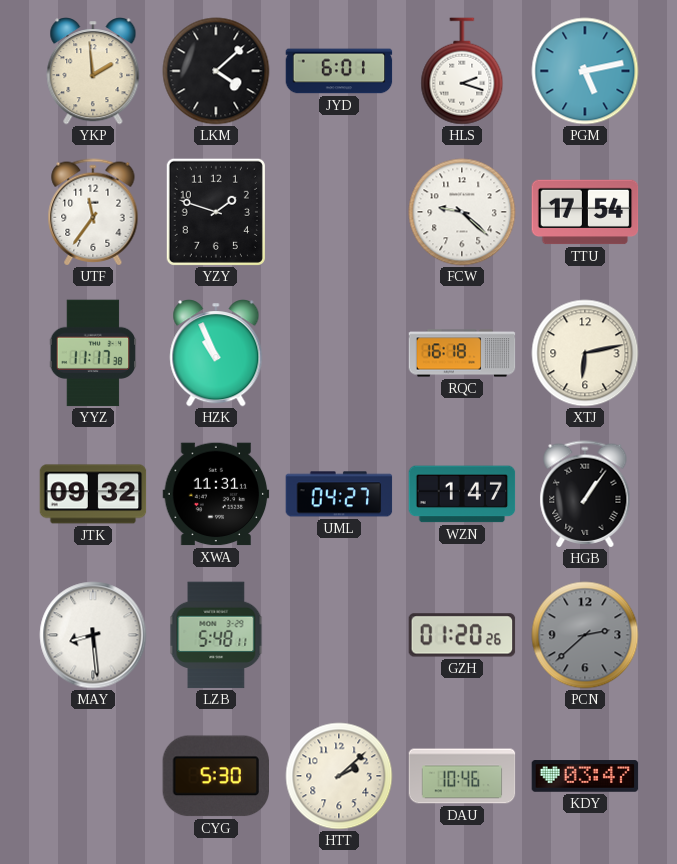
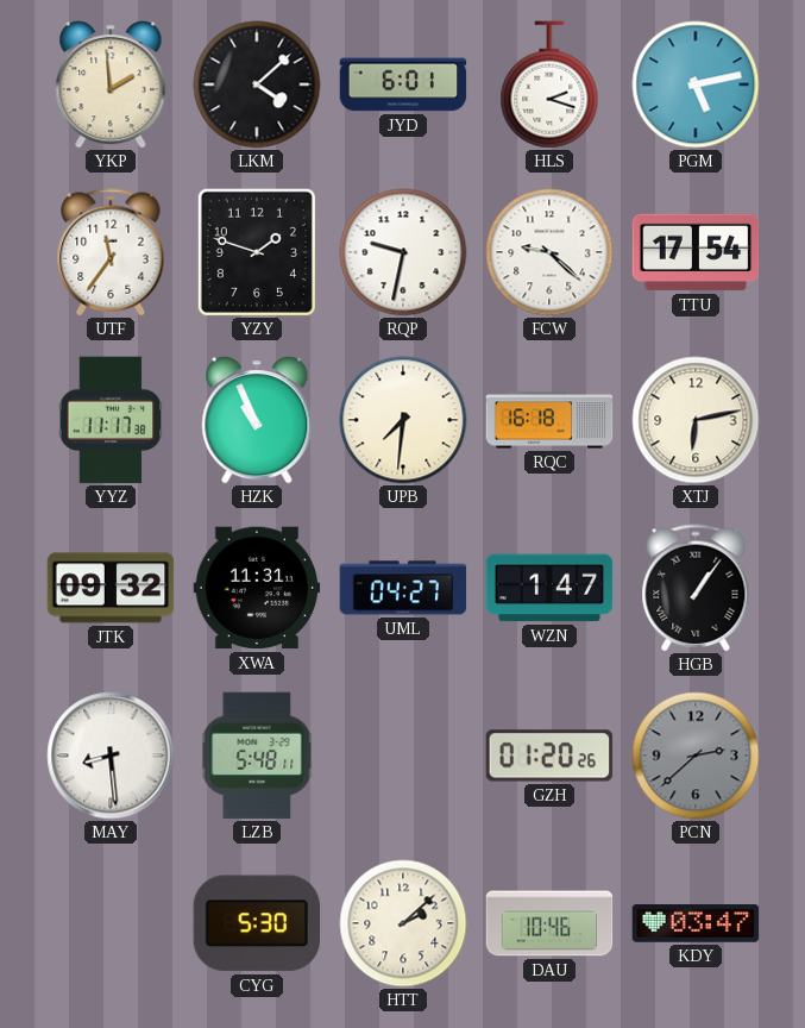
RQP: none -> 9:32
UPB: none -> 7:31
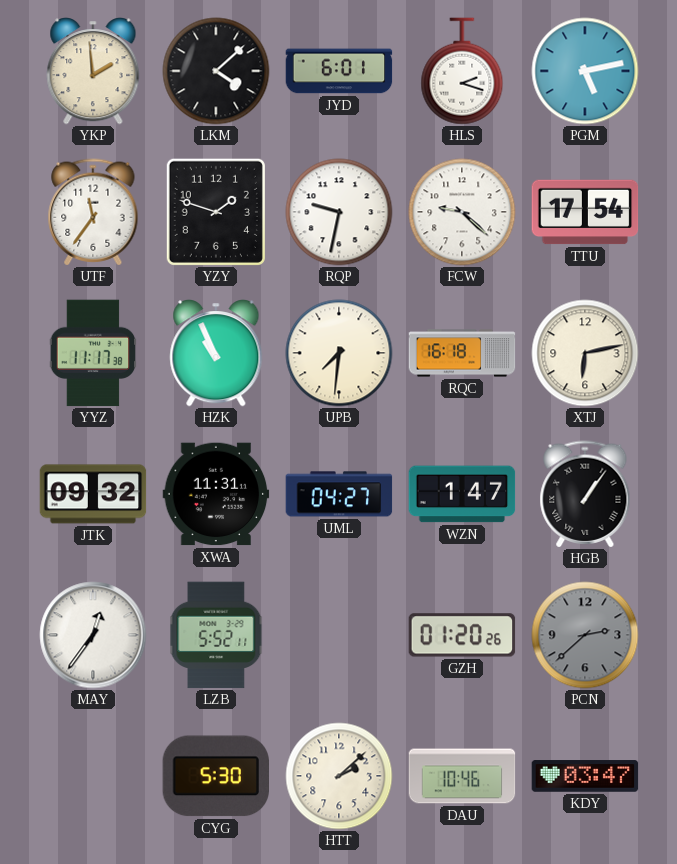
MAY: 8:29 -> 12:36
LZB: 5:48 -> 5:52
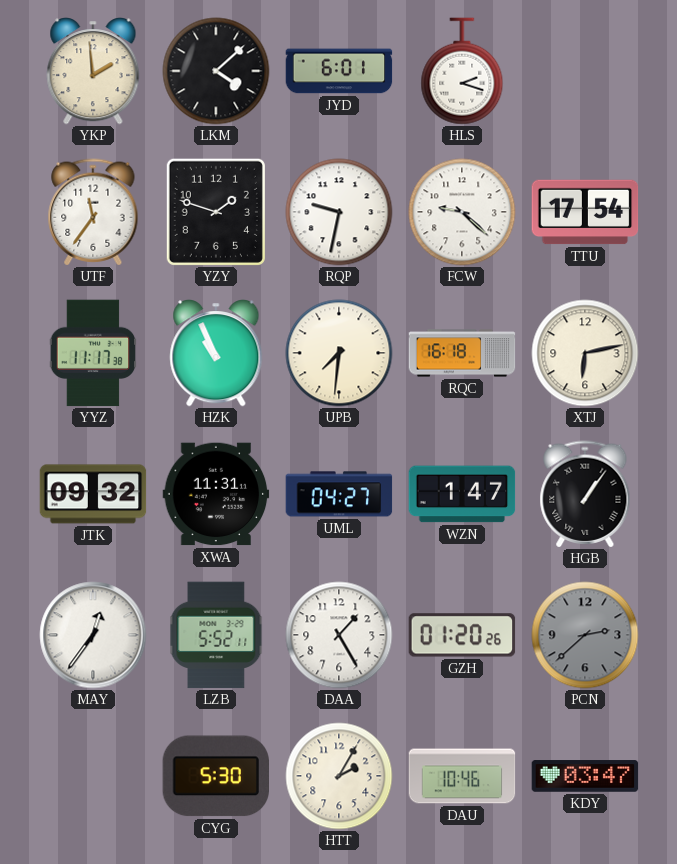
PGM: 5:13 -> none
DAA: none -> 1:25
HTT: 2:08 -> 2:05
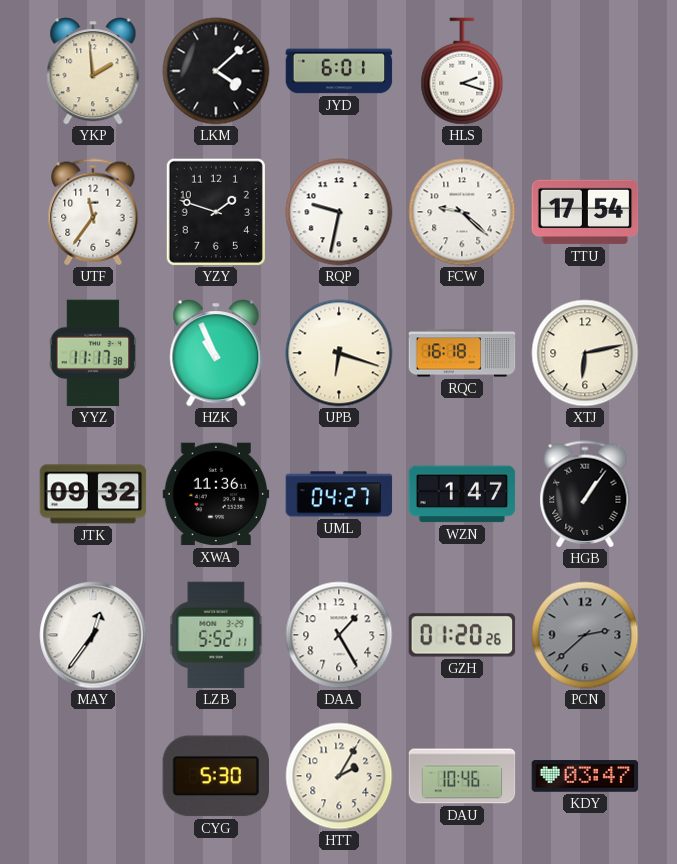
UPB: 7:31 -> 6:18
XWA: 11:31 -> 11:36
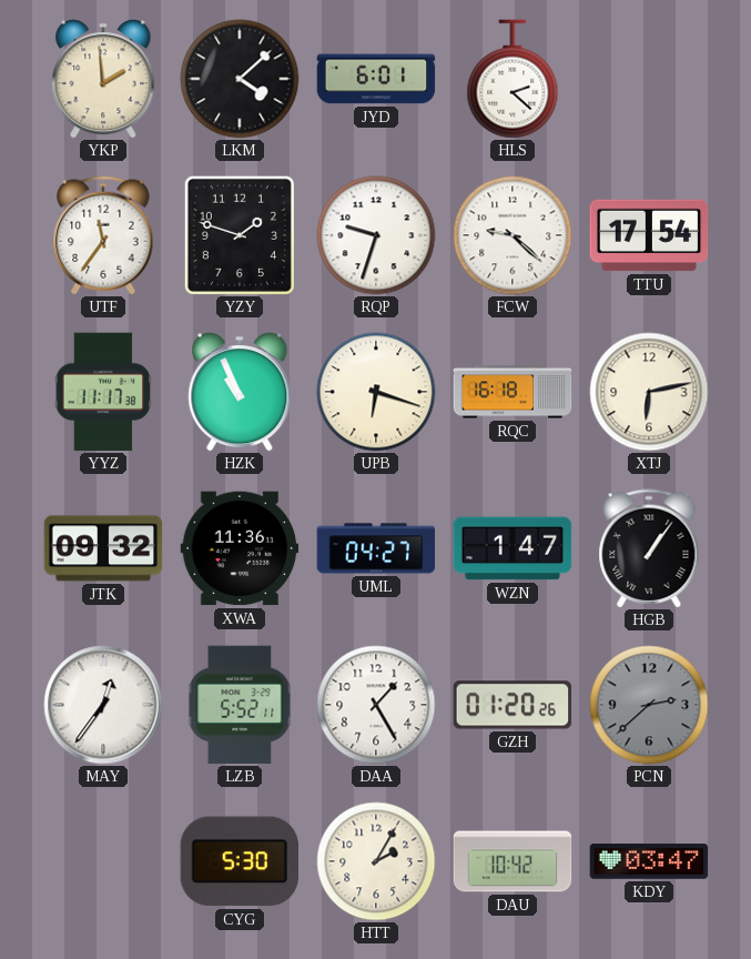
HLS: 2:18 -> 2:22
RQP: 9:32 -> 9:33
DAU: 10:46 -> 10:42
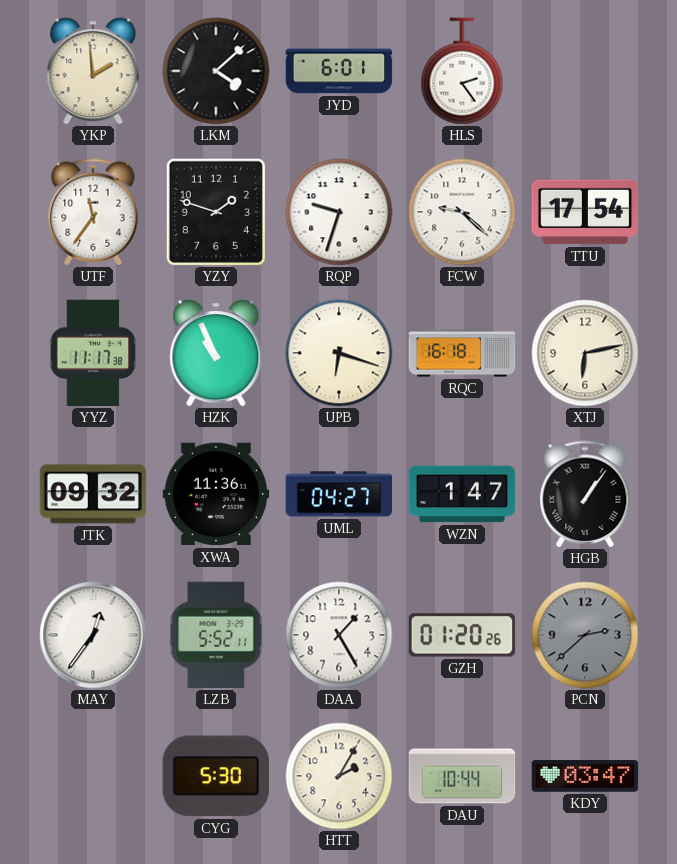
HLS: 2:22 -> 2:24
DAU: 10:42 -> 10:44
